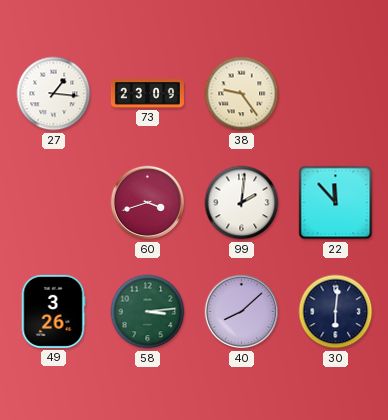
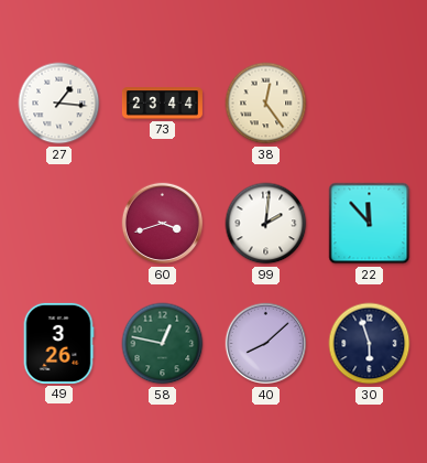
73: 23:09 -> 23:44
38: 9:24 -> 12:24
58: 3:14 -> 12:47
30: 6:01 -> 5:57
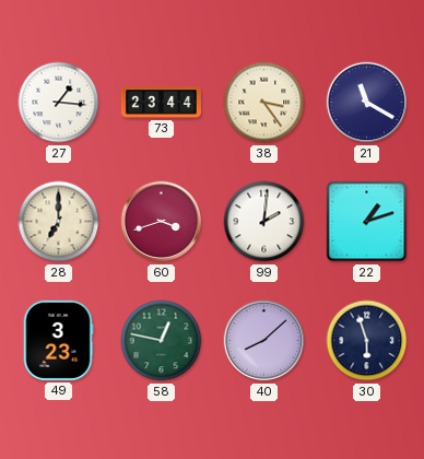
38: 12:24 -> 3:24
21: none -> 11:20
28: none -> 7:00
22: 11:53 -> 1:12
49: 3:26 -> 3:23
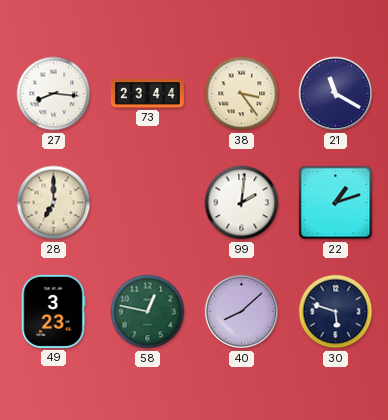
27: 1:16 -> 8:16
60: 3:42 -> none
30: 5:57 -> 5:48
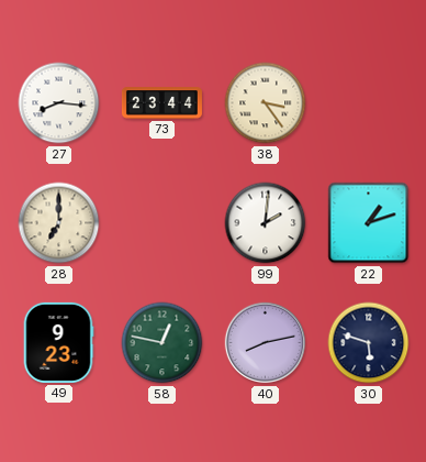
21: 11:20 -> none
49: 3:23 -> 9:23
40: 8:08 -> 8:13
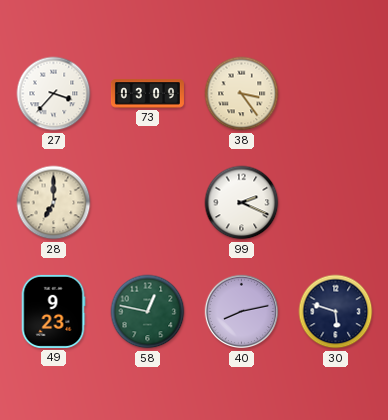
27: 8:16 -> 3:37
73: 23:44 -> 03:09
99: 2:01 -> 2:19
22: 1:12 -> none
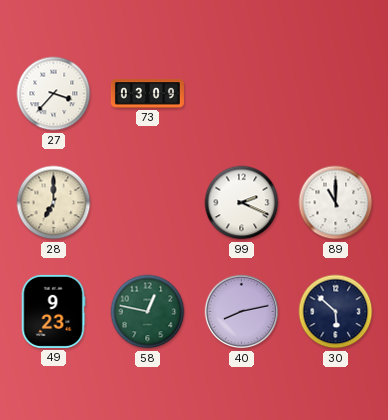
38: 3:24 -> none
89: none -> 11:00
30: 5:48 -> 5:52
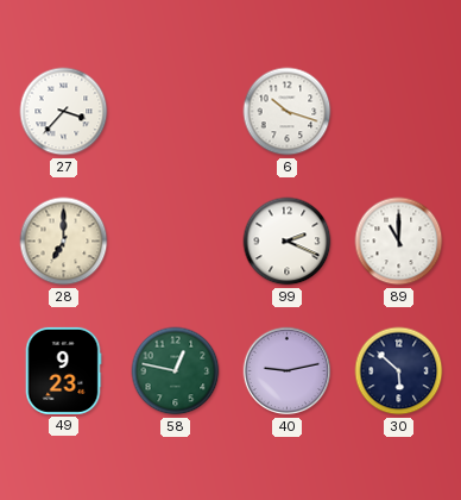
73: 03:09 -> none
6: none -> 10:18
40: 8:13 -> 9:13
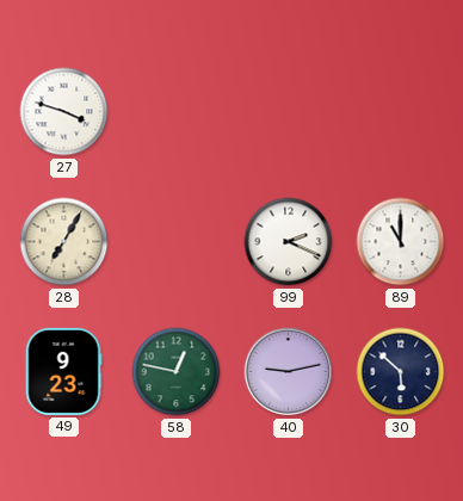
27: 3:37 -> 3:48
6: 10:18 -> none
28: 7:00 -> 7:05
